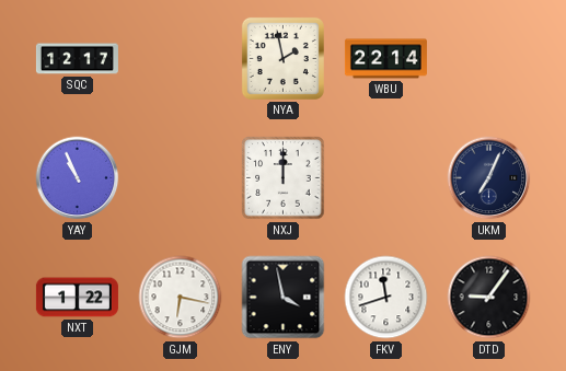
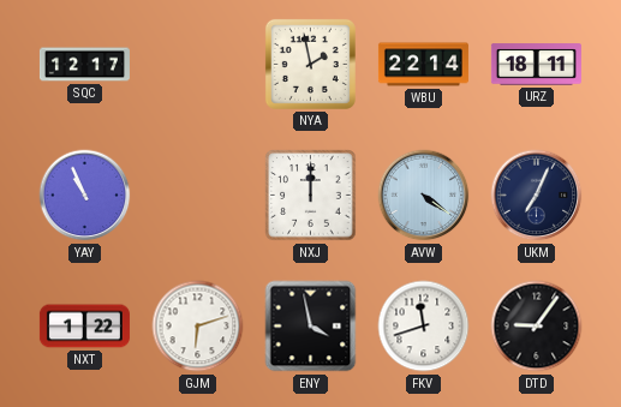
URZ: none -> 18:11
AVW: none -> 4:21
GJM: 6:17 -> 6:12
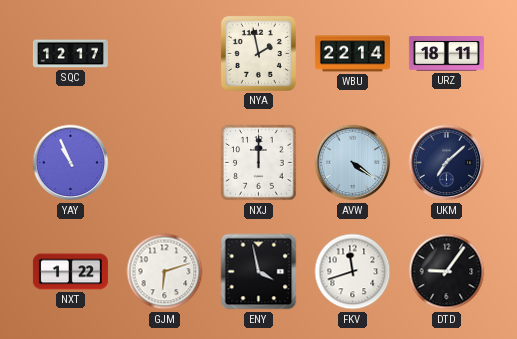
UKM: 7:04 -> 7:08
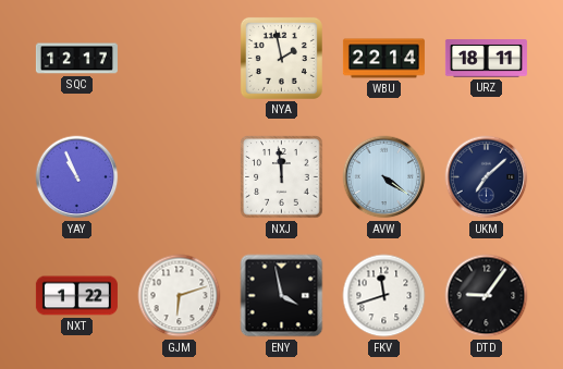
NXJ: 12:00 -> 11:59
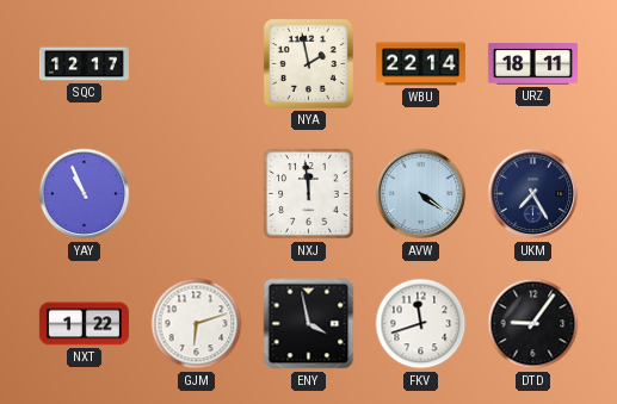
UKM: 7:08 -> 7:25
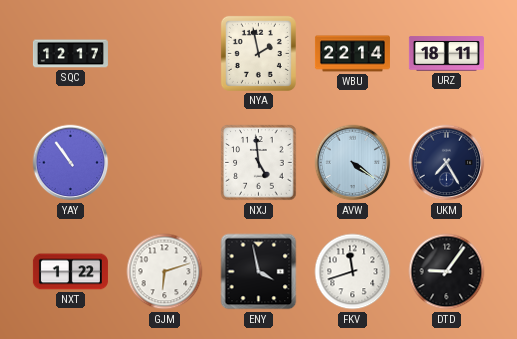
YAY: 10:56 -> 10:54
NXJ: 11:59 -> 4:59
